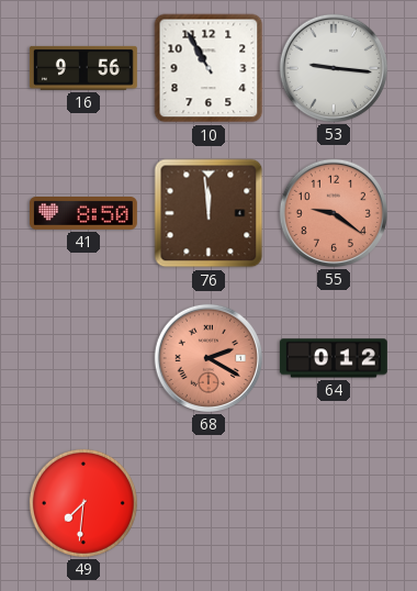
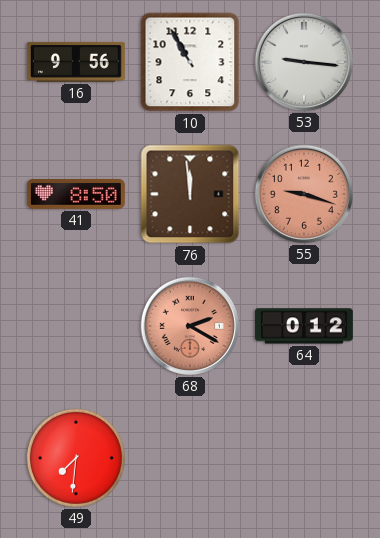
55: 9:21 -> 9:18
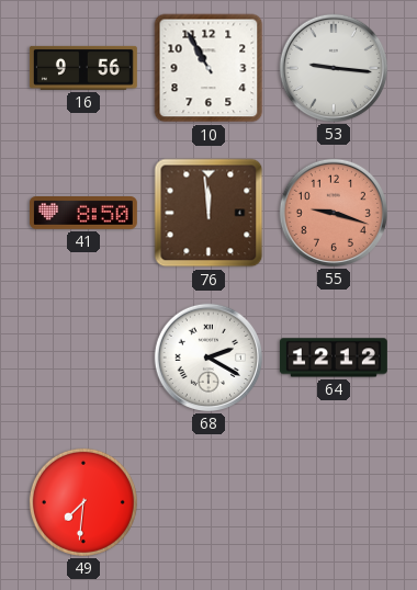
68 dial: salmon -> white
64: 0:12 -> 12:12
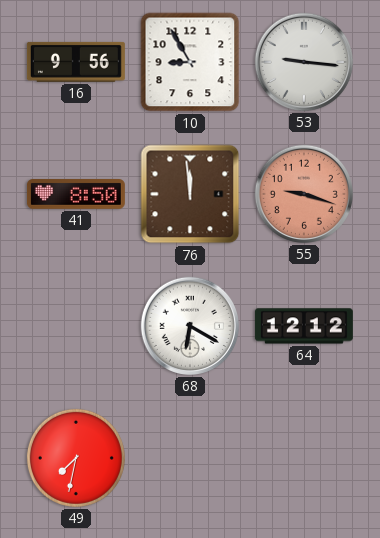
10: 10:55 -> 8:55
68: 2:20 -> 6:20
49: 7:31 -> 7:32
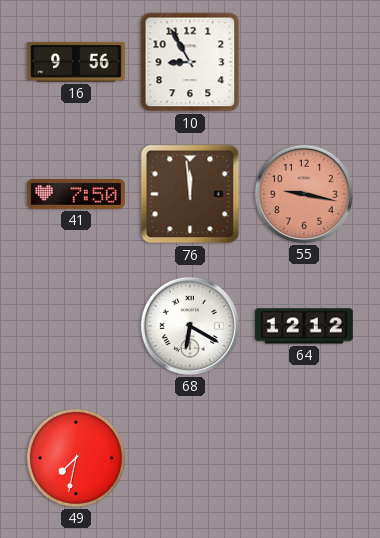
53: 9:16 -> none
41: 8:50 -> 7:50
55: 9:18 -> 9:17
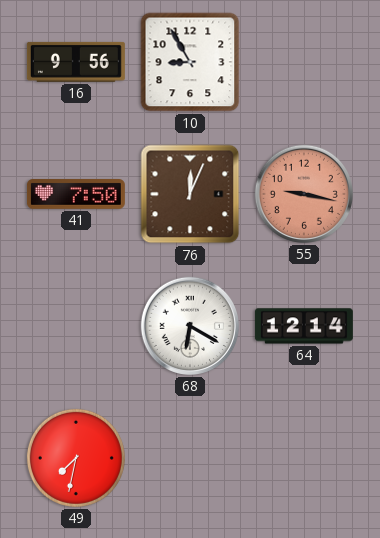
76: 11:59 -> 12:04
64: 12:12 -> 12:14
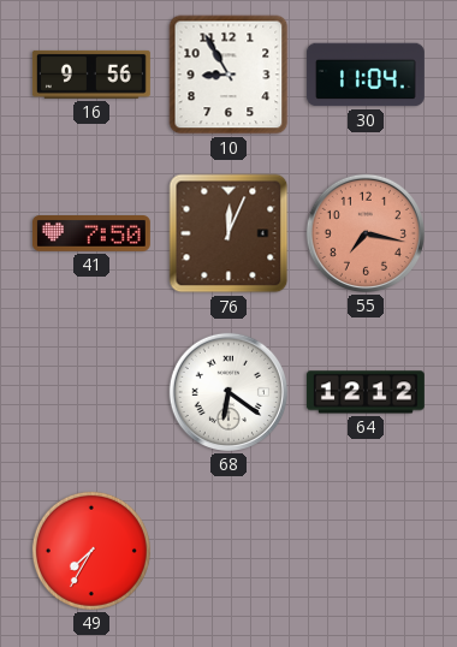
30: none -> 11:04
55: 9:17 -> 7:17
68: 6:20 -> 6:21
64: 12:14 -> 12:12
49: 7:32 -> 7:35
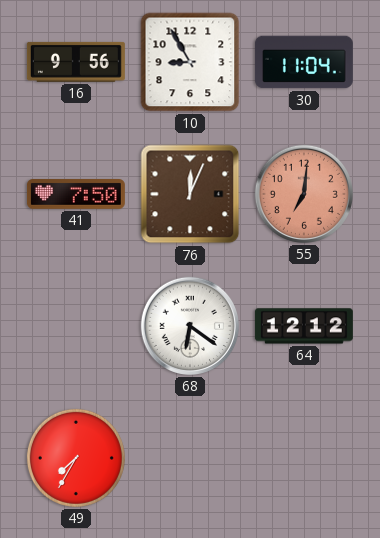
55: 7:17 -> 7:01
